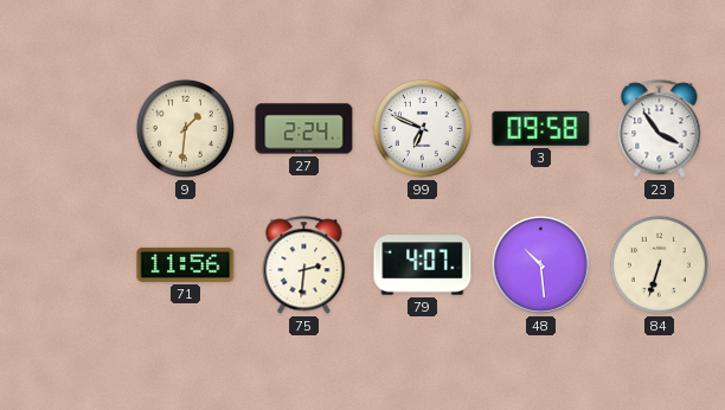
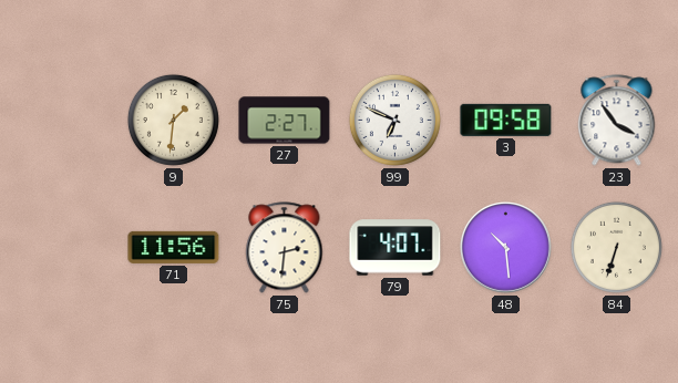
27: 2:24 -> 2:27
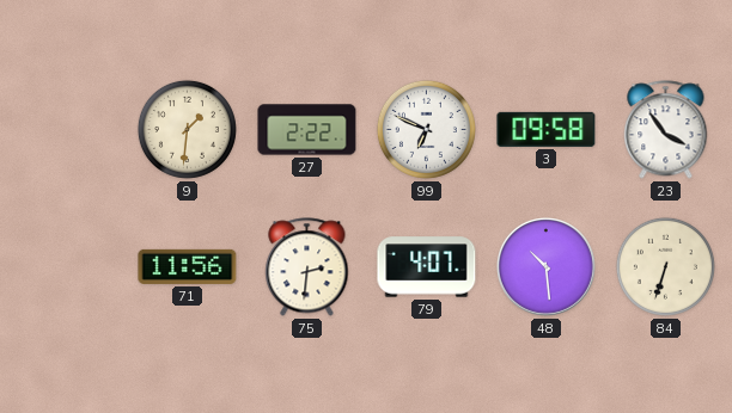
27: 2:27 -> 2:22
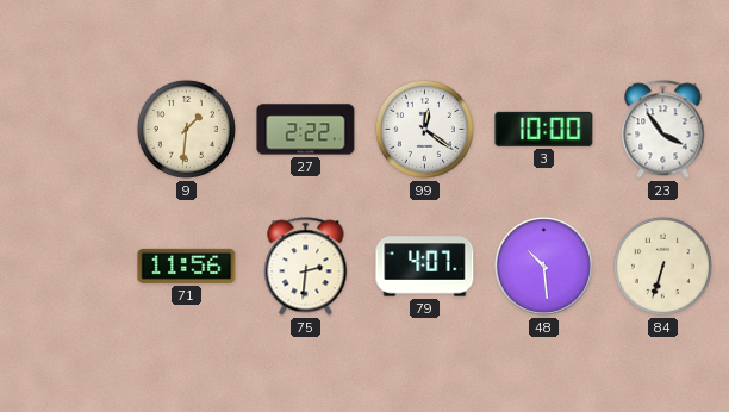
99: 6:49 -> 12:21
3: 09:58 -> 10:00
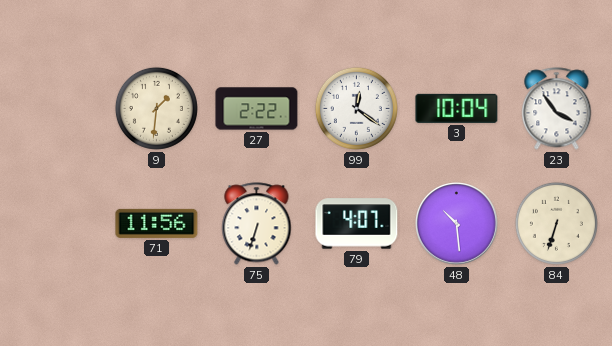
3: 10:00 -> 10:04
75: 2:31 -> 6:33
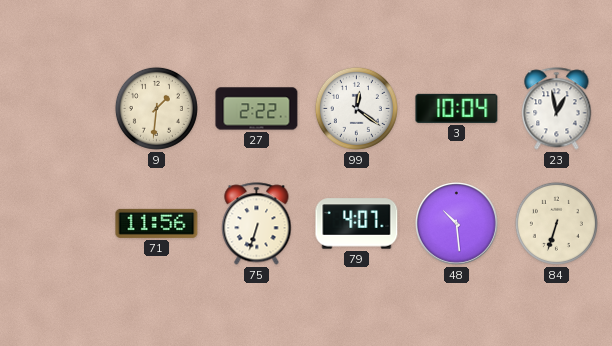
23: 3:54 -> 12:58
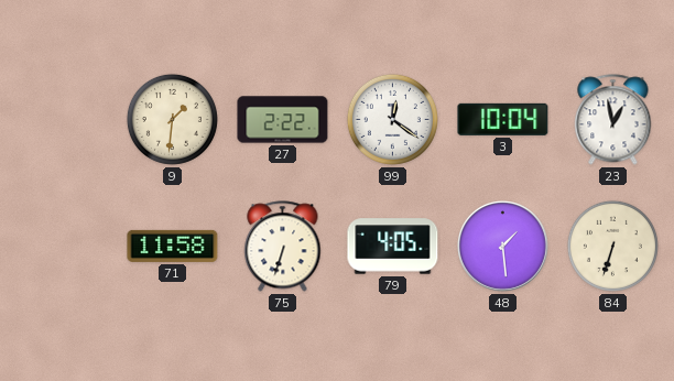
71: 11:56 -> 11:58
79: 4:07 -> 4:05
48: 10:29 -> 1:29
